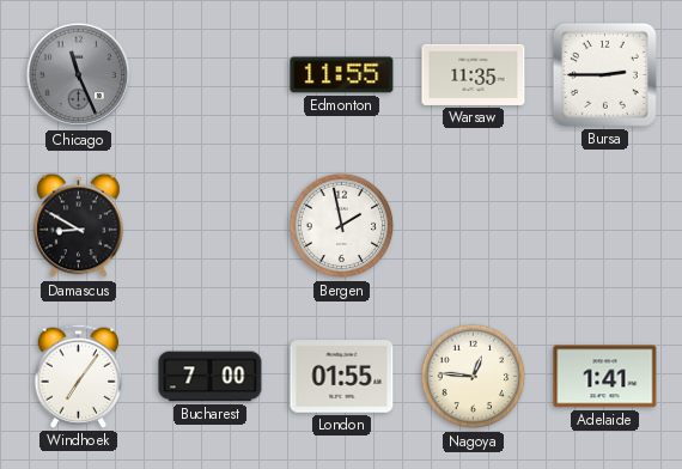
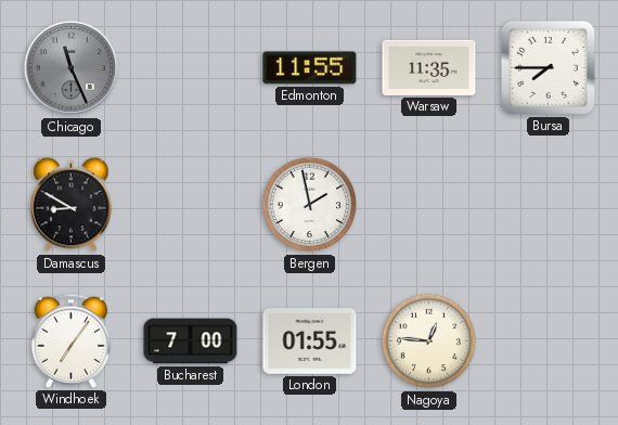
Bursa: 2:45 -> 7:45
Adelaide: 1:41 -> none
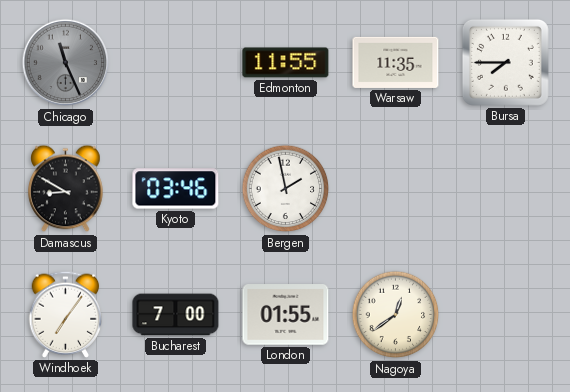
Kyoto: none -> 03:46
Nagoya: 12:46 -> 12:39
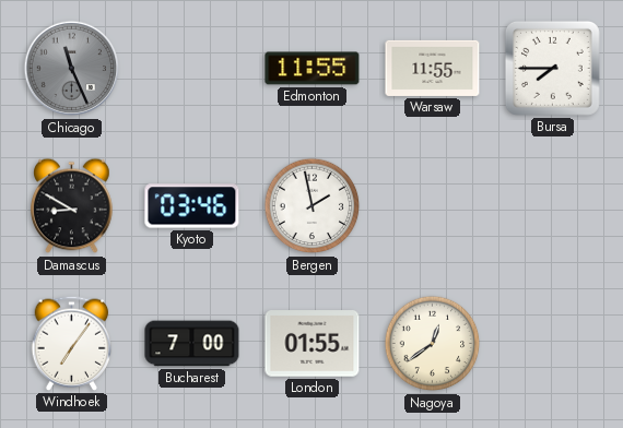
Warsaw: 11:35 -> 11:55
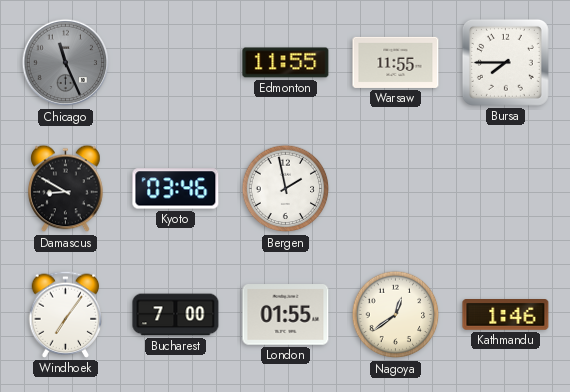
Kathmandu: none -> 1:46
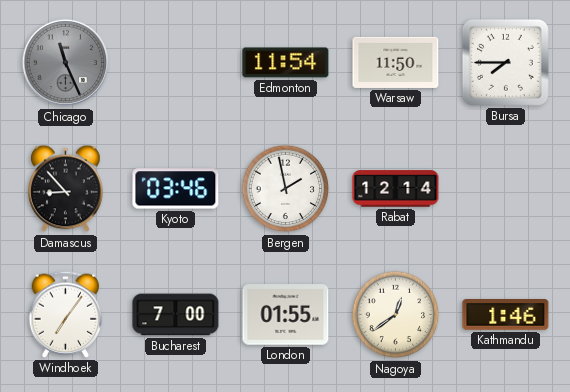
Edmonton: 11:55 -> 11:54
Warsaw: 11:55 -> 11:50
Damascus: 8:50 -> 8:53
Rabat: none -> 12:14
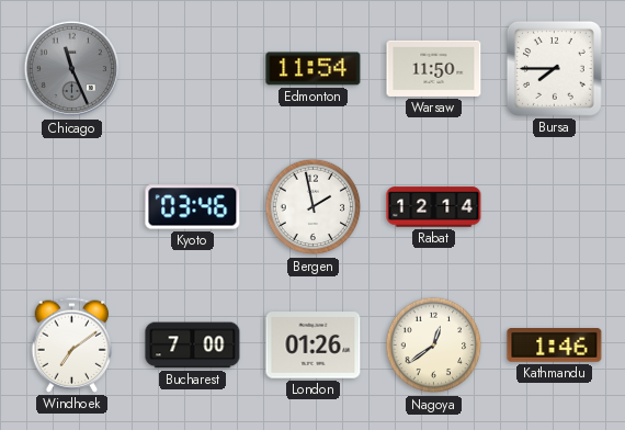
Damascus: 8:53 -> none
Windhoek: 7:06 -> 7:09
London: 01:55 -> 01:26
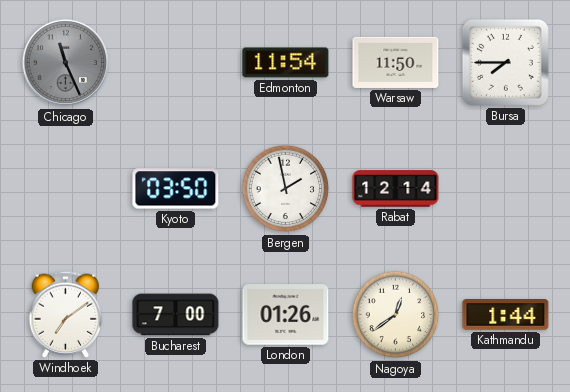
Kyoto: 03:46 -> 03:50
Kathmandu: 1:46 -> 1:44
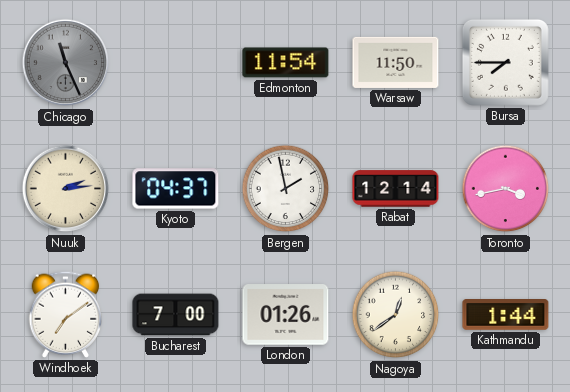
Nuuk: none -> 2:14
Kyoto: 03:50 -> 04:37
Toronto: none -> 3:43
